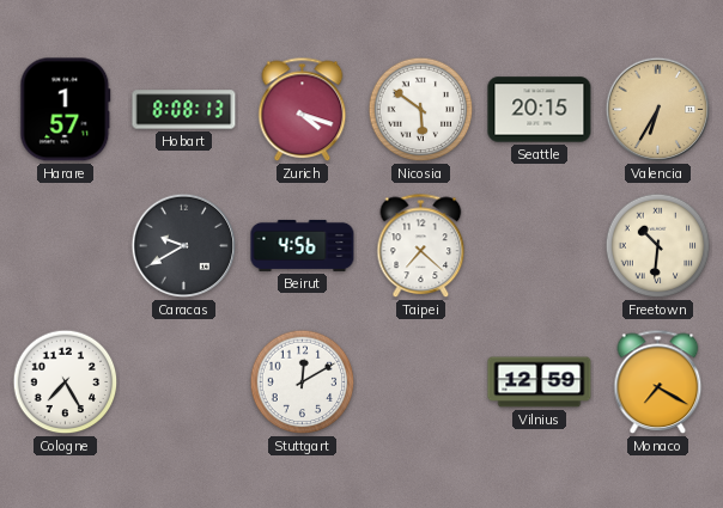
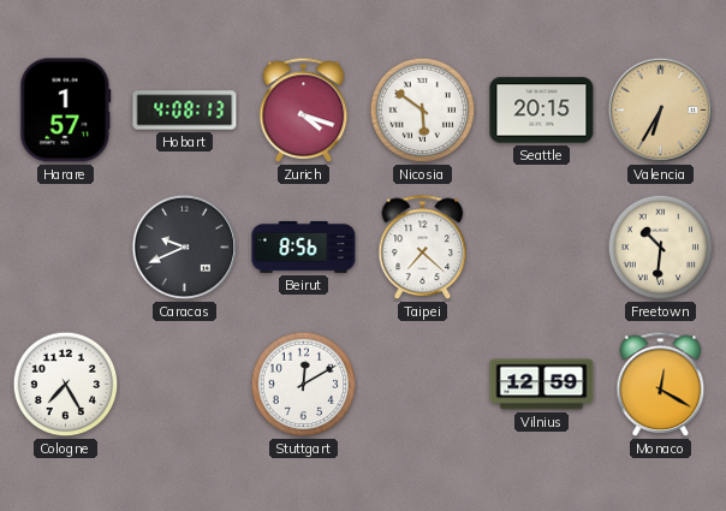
Hobart: 8:08 -> 4:08
Caracas: 9:40 -> 9:41
Beirut: 4:56 -> 8:56
Monaco: 7:20 -> 12:20
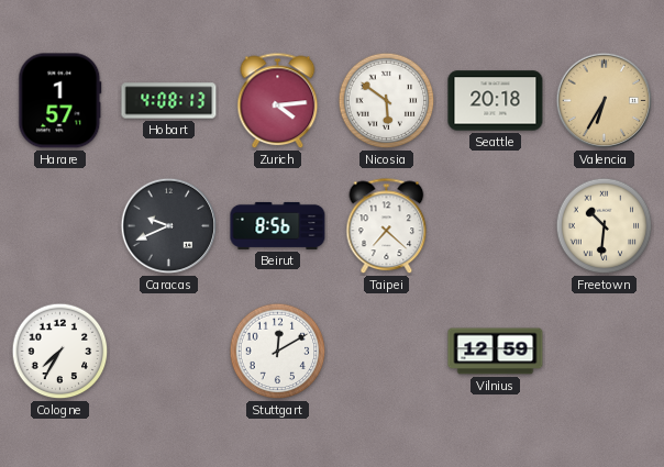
Zurich: 4:18 -> 4:14
Seattle: 20:15 -> 20:18
Cologne: 7:25 -> 7:35
Monaco: 12:20 -> none
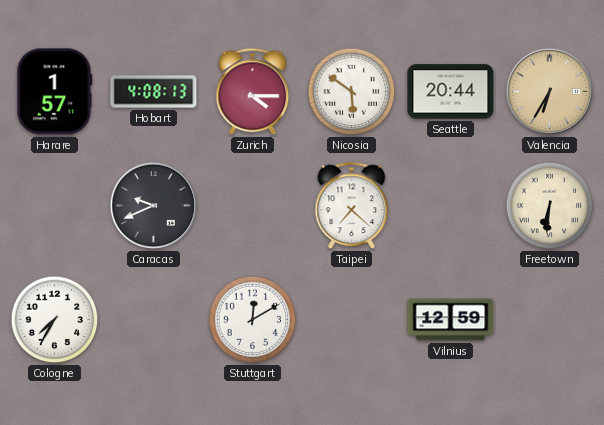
Zurich: 4:14 -> 4:15
Seattle: 20:18 -> 20:44
Beirut: 8:56 -> none
Freetown: 10:31 -> 6:31
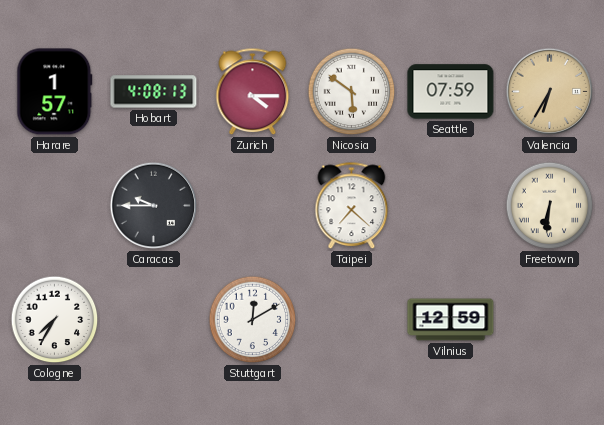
Seattle: 20:44 -> 07:59
Caracas: 9:41 -> 9:45
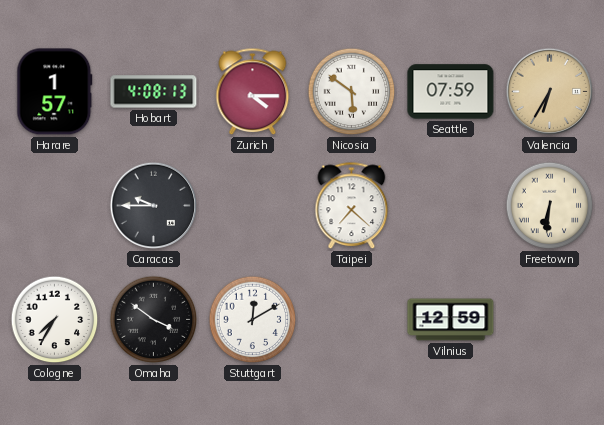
Omaha: none -> 3:51
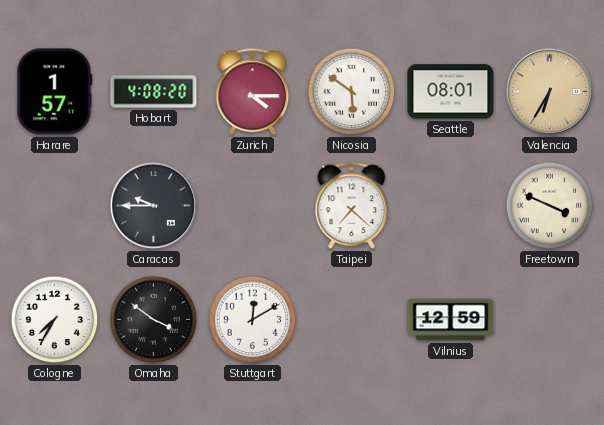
Hobart: 4:08:13 -> 4:08:20
Seattle: 07:59 -> 08:01
Freetown: 6:31 -> 3:49
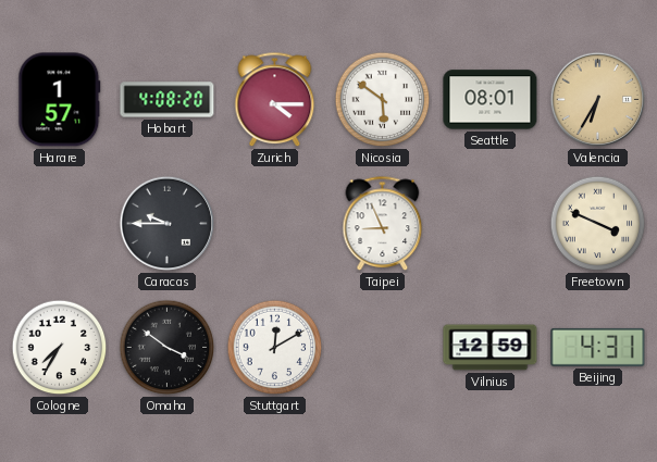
Taipei: 7:22 -> 8:56
Beijing: none -> 4:31
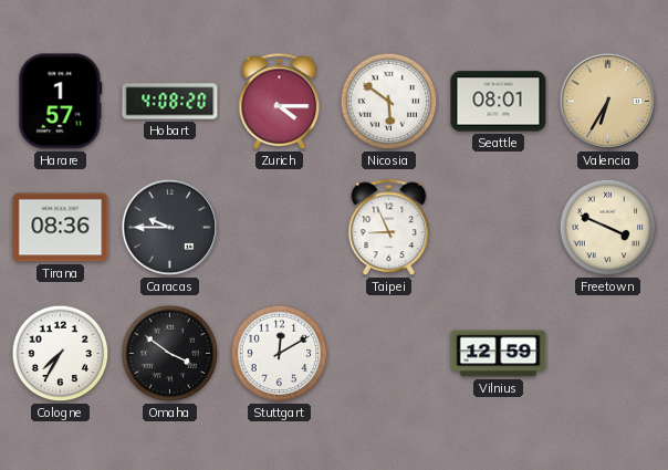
Tirana: none -> 08:36
Beijing: 4:31 -> none
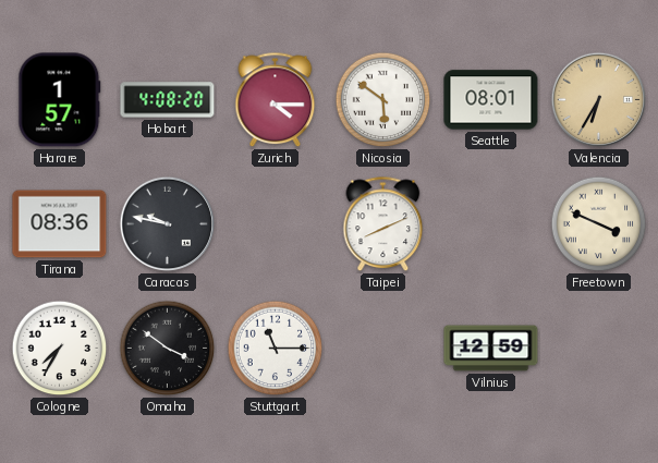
Caracas: 9:45 -> 9:47
Taipei: 8:56 -> 8:11
Stuttgart: 12:10 -> 11:15
